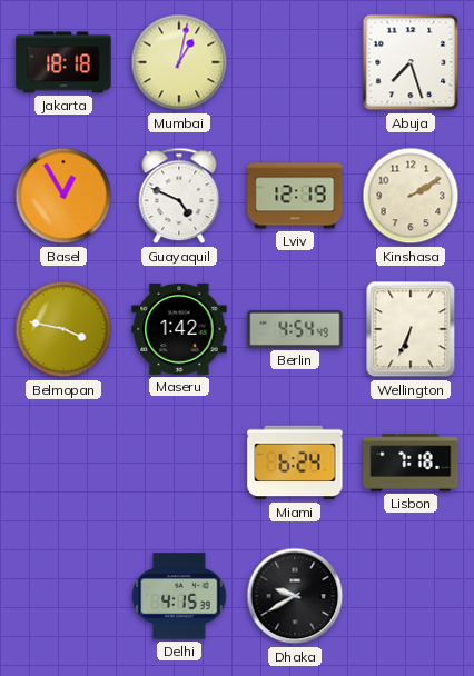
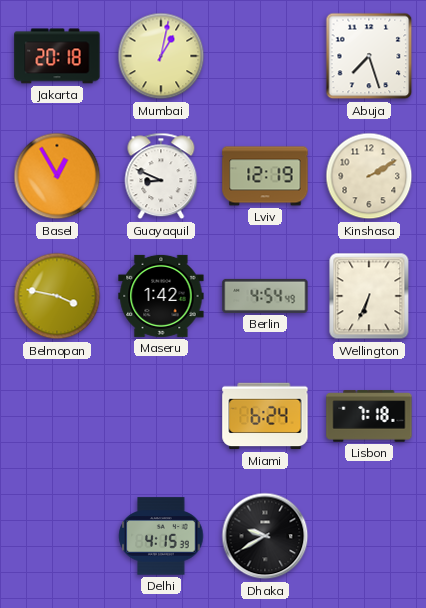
Jakarta: 18:18 -> 20:18
Guayaquil: 4:49 -> 8:49
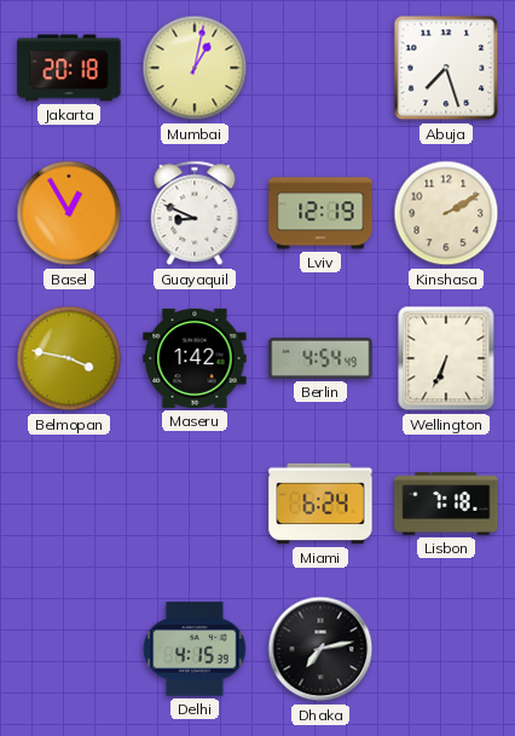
Dhaka: 9:40 -> 7:13
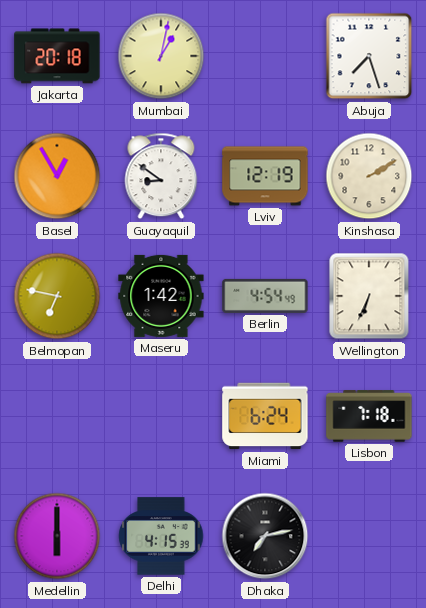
Guayaquil: 8:49 -> 8:51
Belmopan: 3:47 -> 6:47
Medellin: none -> 6:00
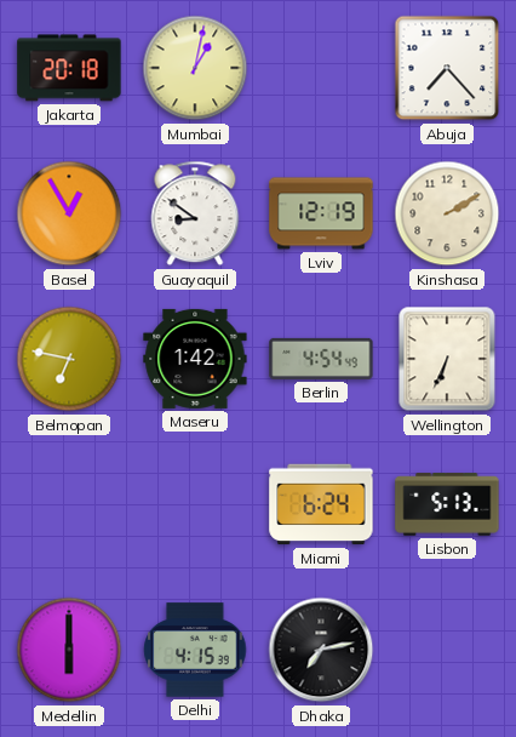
Abuja: 7:27 -> 7:23
Lisbon: 7:18 -> 5:13
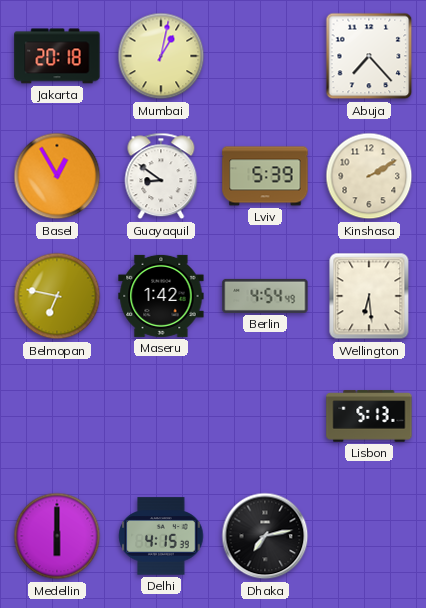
Lviv: 12:19 -> 5:39
Wellington: 6:34 -> 6:29
Miami: 6:24 -> none
